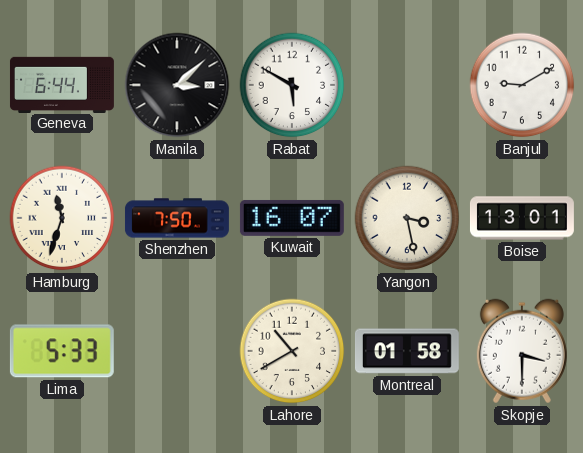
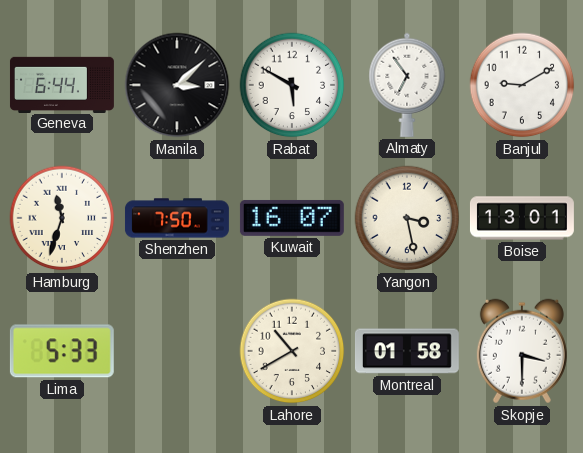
Almaty: none -> 6:54
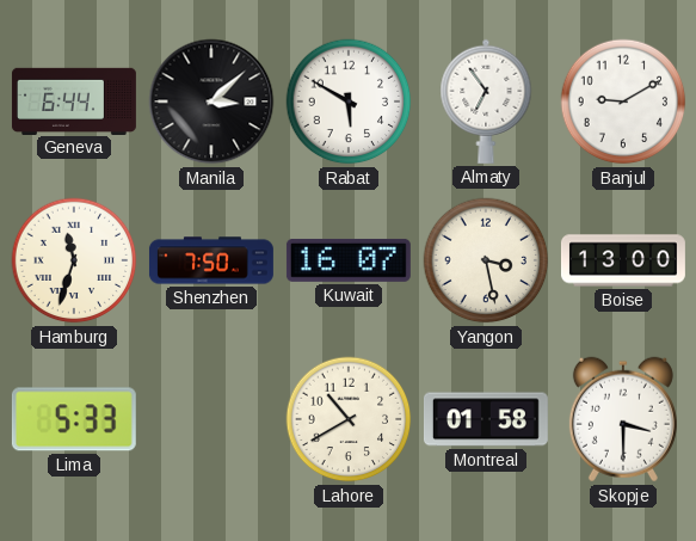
Boise: 13:01 -> 13:00
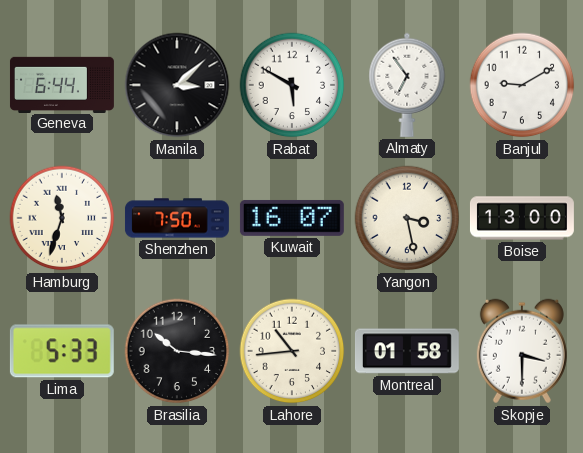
Brasilia: none -> 10:16
Lahore: 10:40 -> 10:44
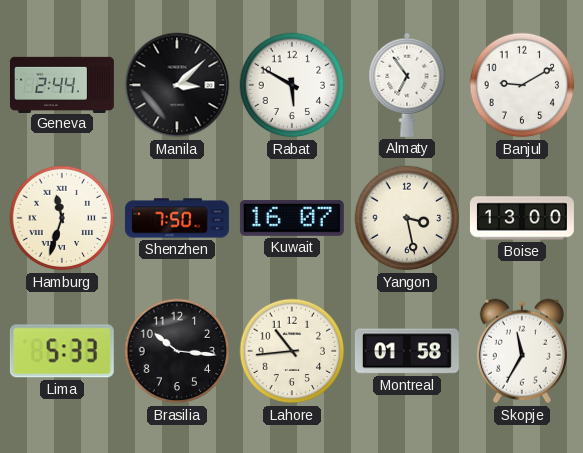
Geneva: 6:44 -> 2:44
Skopje: 3:30 -> 11:35
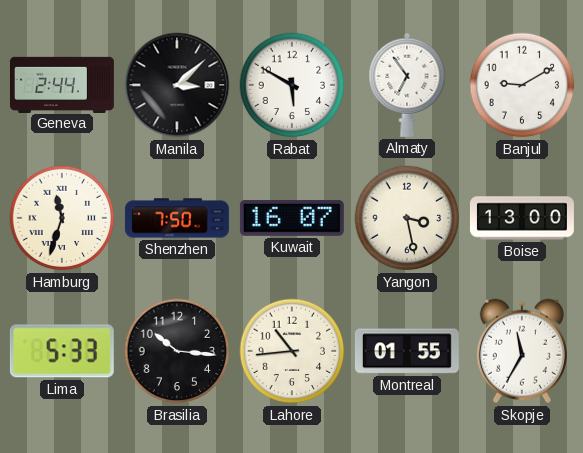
Montreal: 01:58 -> 01:55
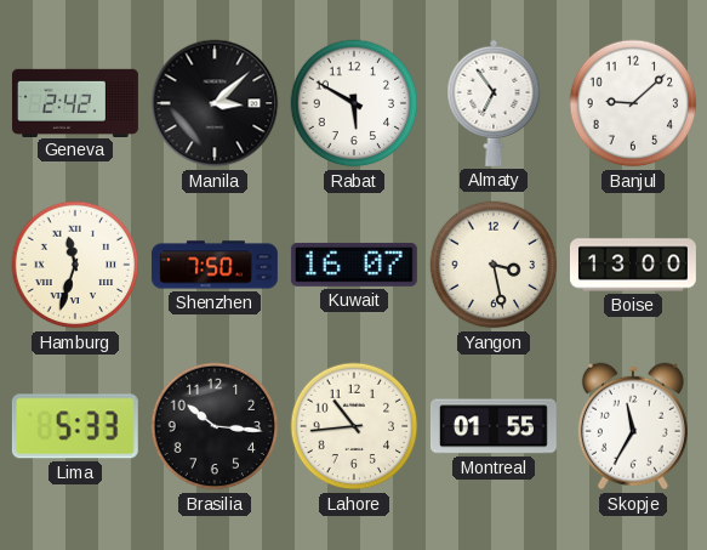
Geneva: 2:44 -> 2:42
Banjul: 9:10 -> 9:08
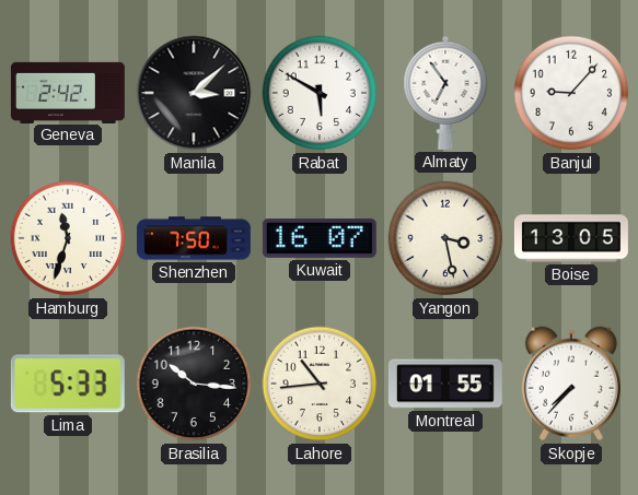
Banjul: 9:08 -> 9:07
Boise: 13:00 -> 13:05
Skopje: 11:35 -> 7:37
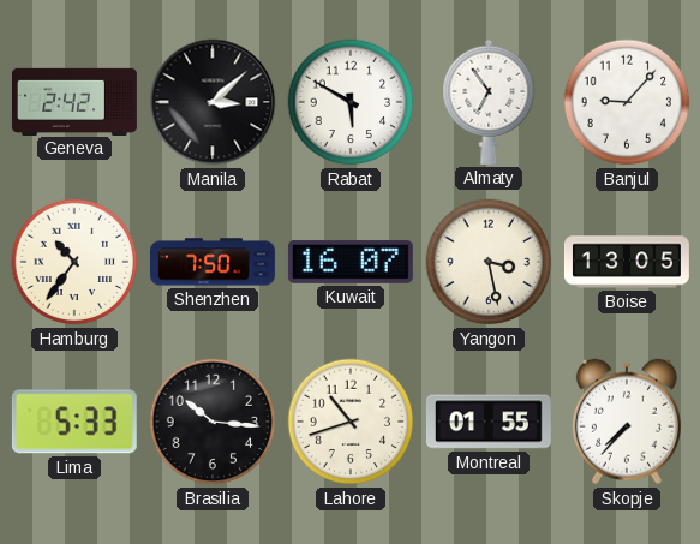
Hamburg: 11:33 -> 10:36
Lahore: 10:44 -> 10:42
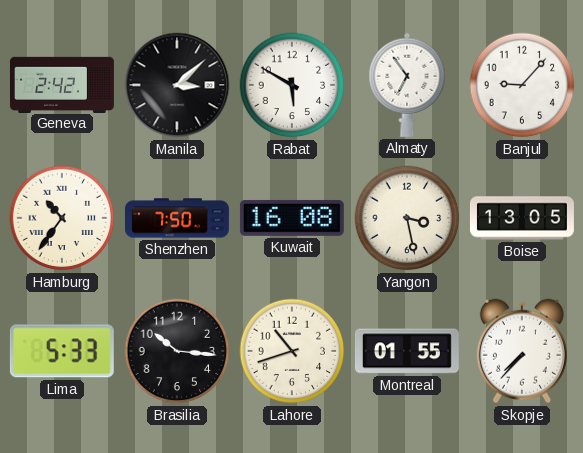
Kuwait: 16:07 -> 16:08
